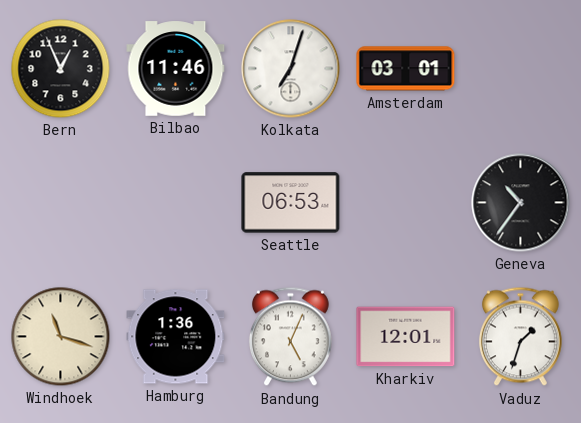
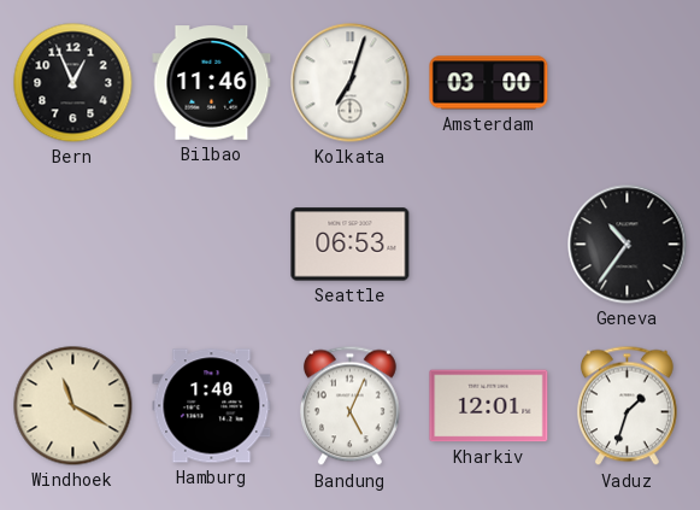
Amsterdam: 03:01 -> 03:00
Windhoek: 11:18 -> 11:20
Hamburg: 1:36 -> 1:40
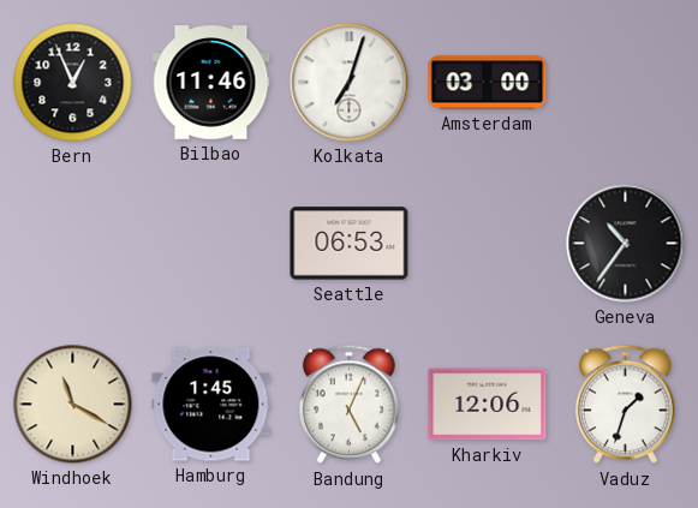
Hamburg: 1:40 -> 1:45
Kharkiv: 12:01 -> 12:06
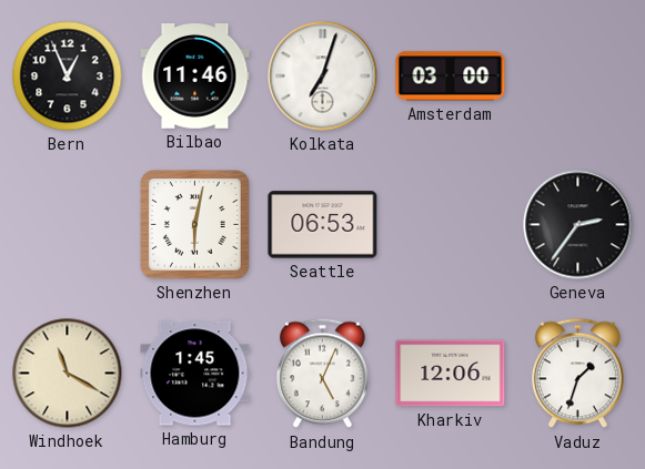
Shenzhen: none -> 6:02
Geneva: 10:36 -> 2:36
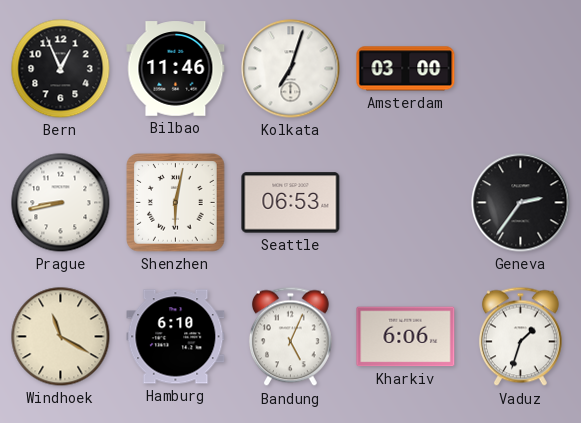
Prague: none -> 8:43
Hamburg: 1:45 -> 6:10
Kharkiv: 12:06 -> 6:06
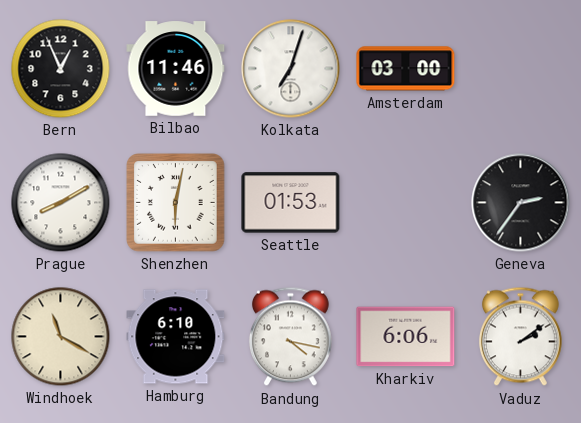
Prague: 8:43 -> 8:10
Seattle: 06:53 -> 01:53
Bandung: 5:04 -> 4:17
Vaduz: 1:33 -> 2:09
